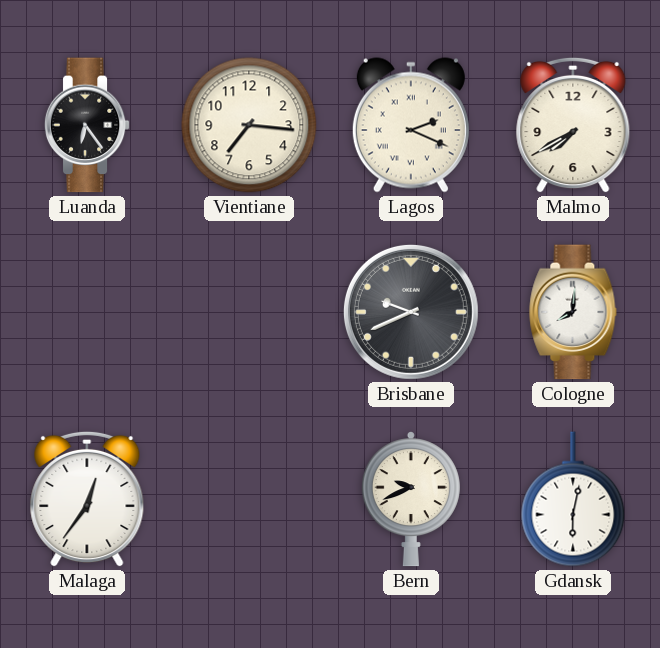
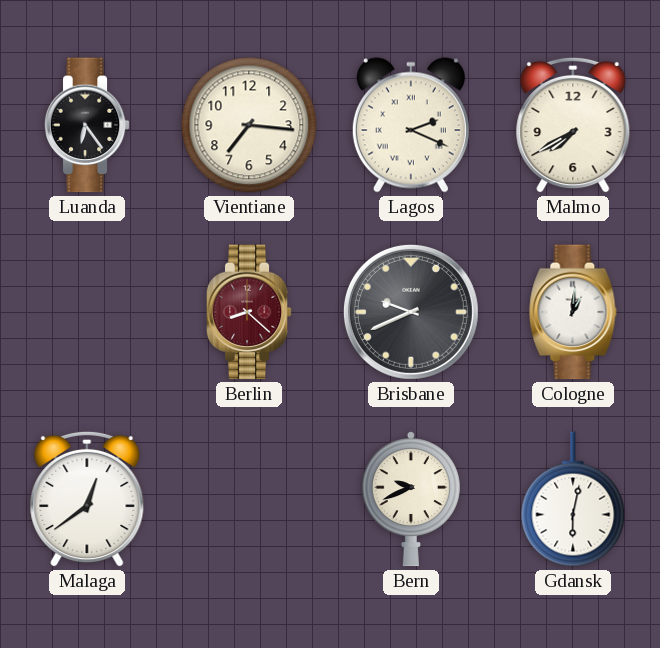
Berlin: none -> 8:22
Cologne: 8:01 -> 1:01
Malaga: 12:36 -> 12:39
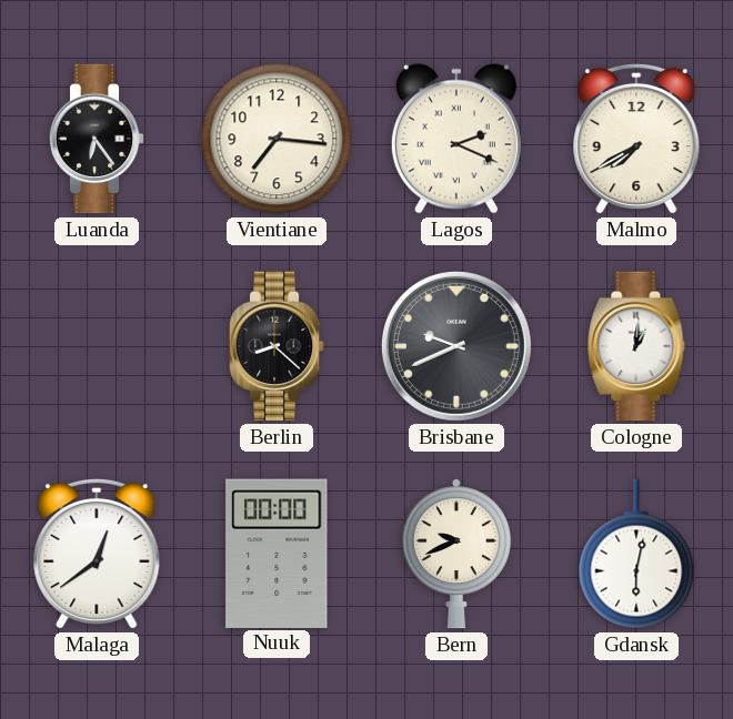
Berlin dial: burgundy -> black
Nuuk: none -> 00:00
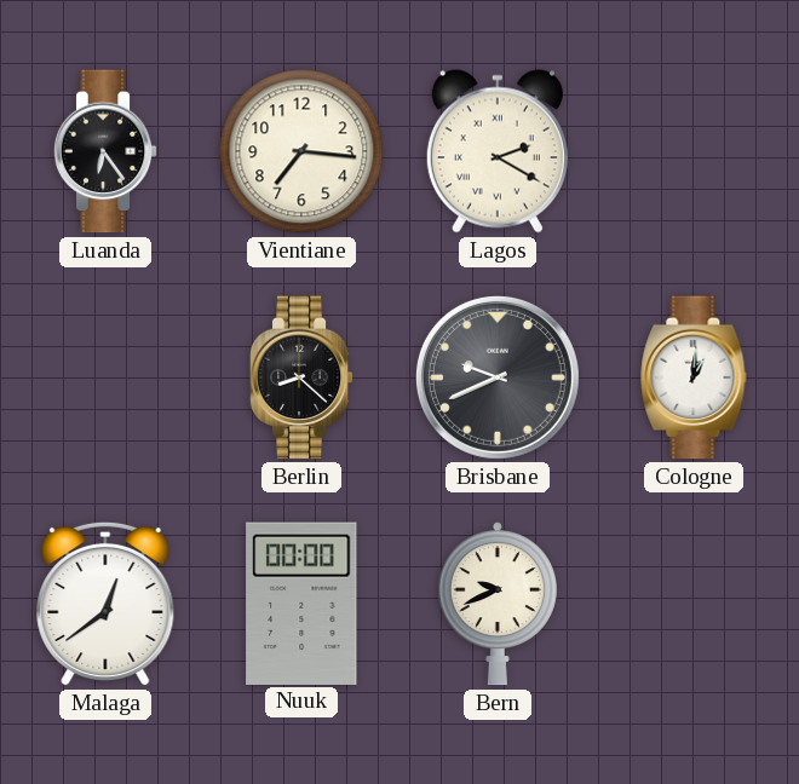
Lagos: 2:19 -> 2:20
Malmo: 7:40 -> none
Gdansk: 6:02 -> none
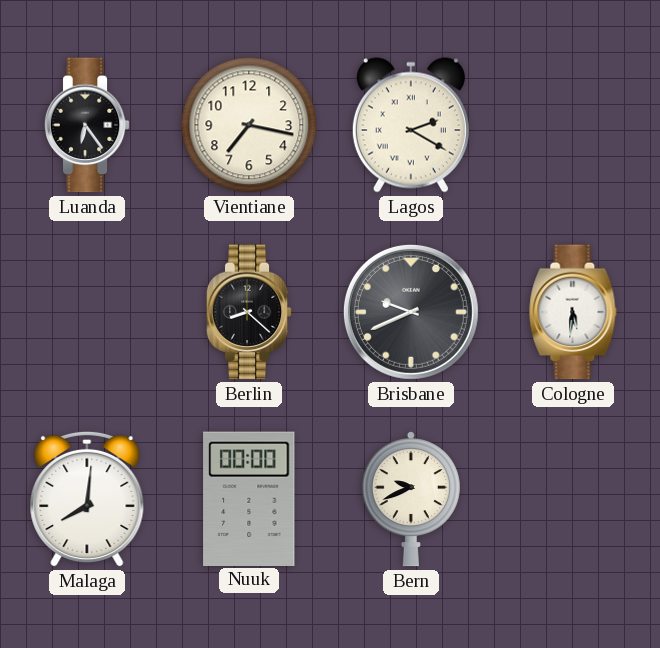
Vientiane: 7:16 -> 7:17
Cologne: 1:01 -> 5:31
Malaga: 12:39 -> 8:01
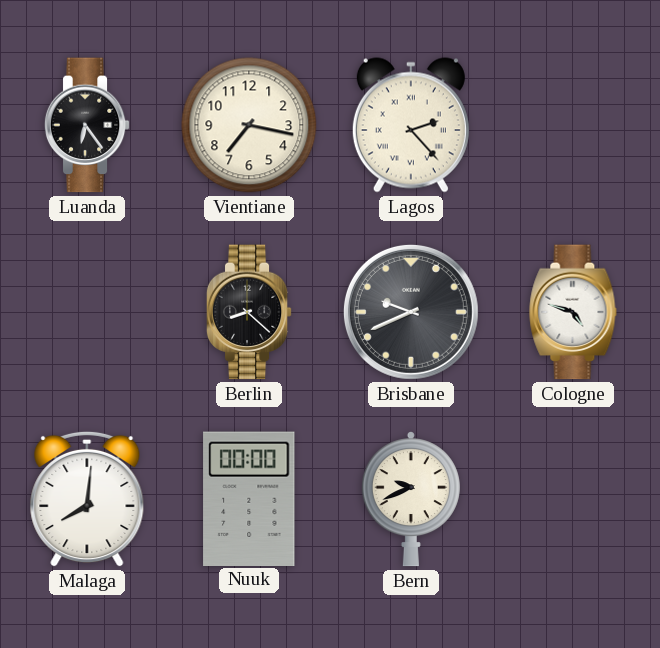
Lagos: 2:20 -> 2:23
Cologne: 5:31 -> 4:48
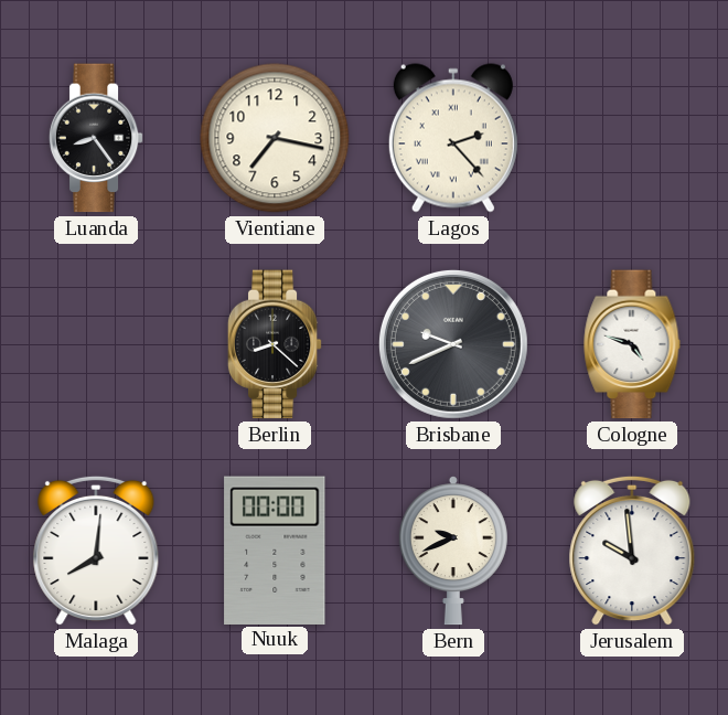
Luanda: 6:24 -> 8:24
Jerusalem: none -> 9:59
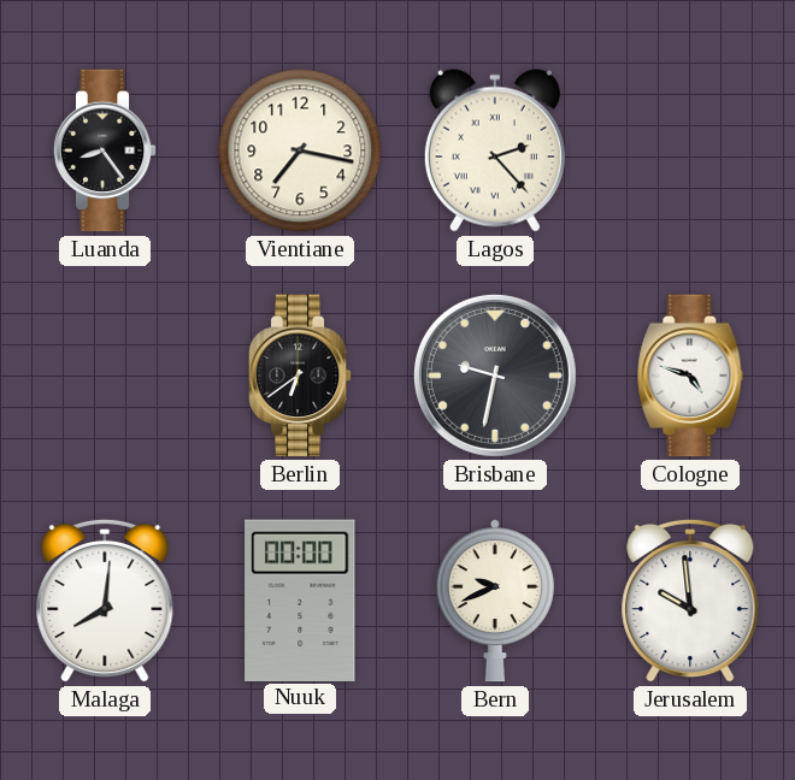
Berlin: 8:22 -> 6:39
Brisbane: 9:41 -> 9:32
